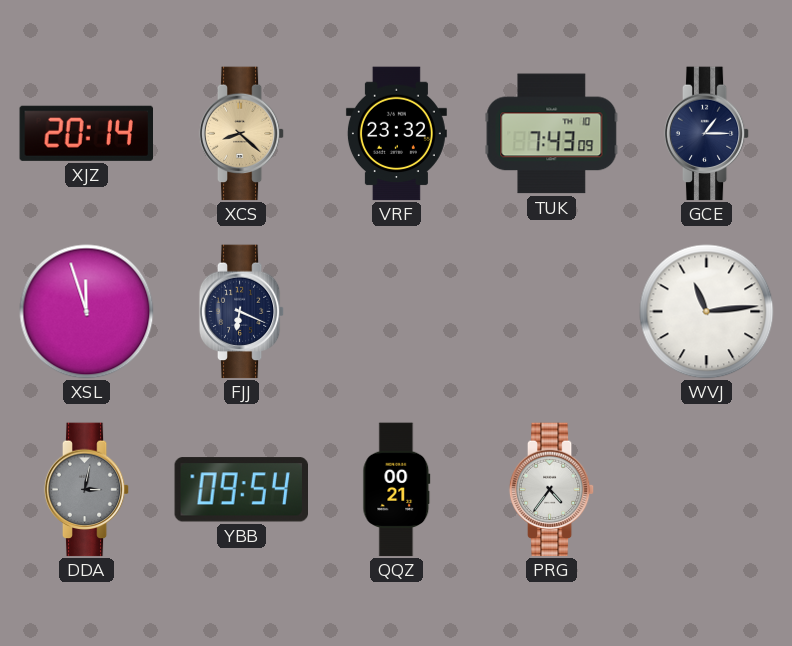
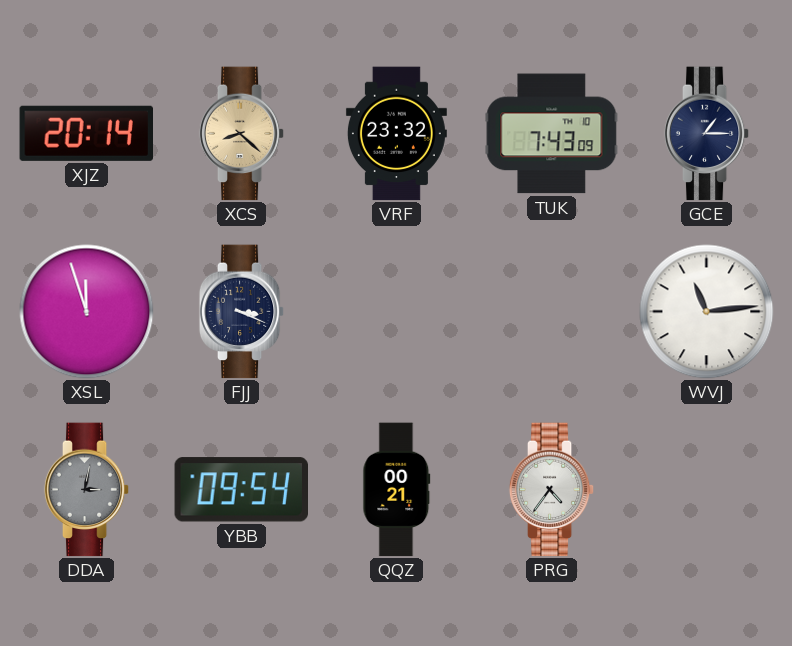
FJJ: 6:19 -> 3:19
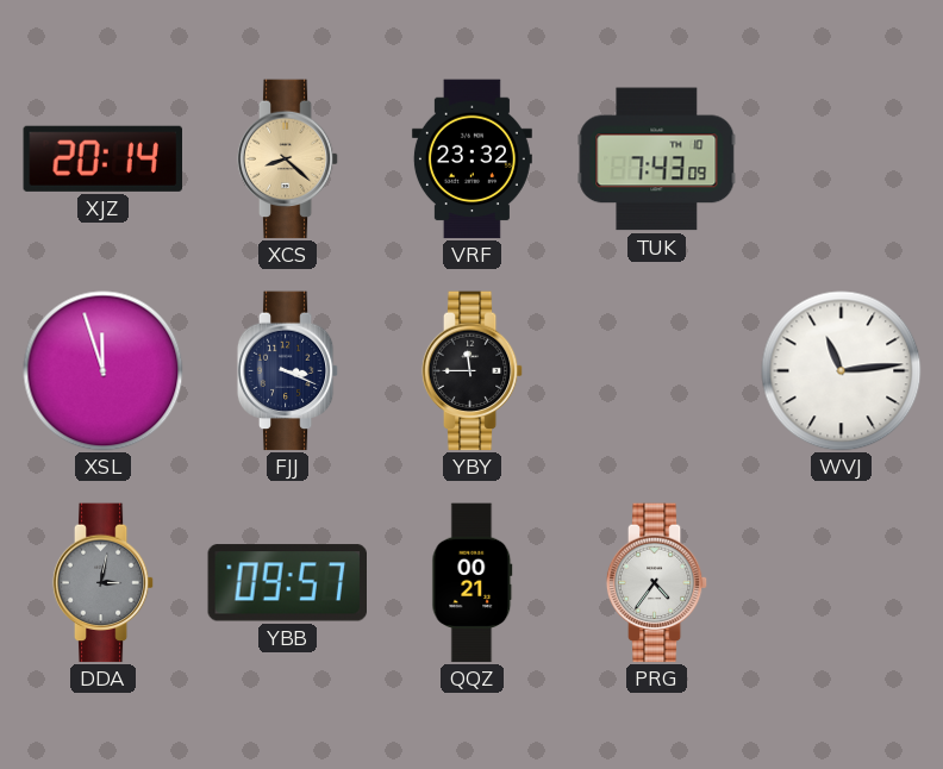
GCE: 1:15 -> none
YBY: none -> 11:45
YBB: 09:54 -> 09:57
